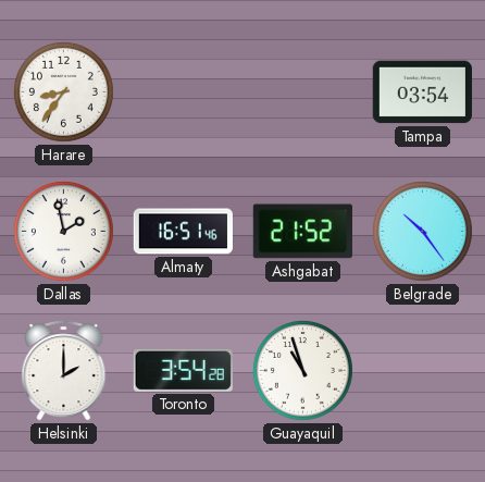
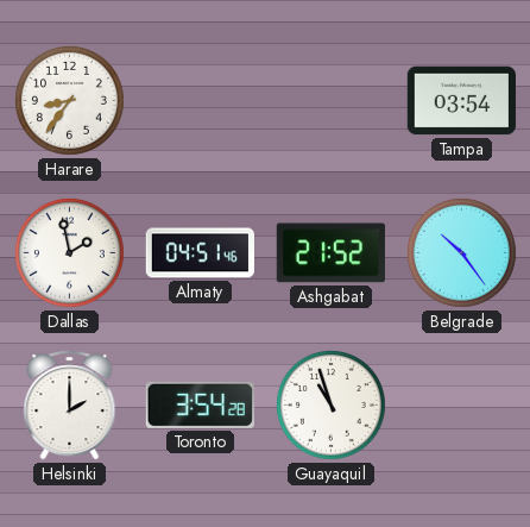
Almaty: 16:51 -> 04:51
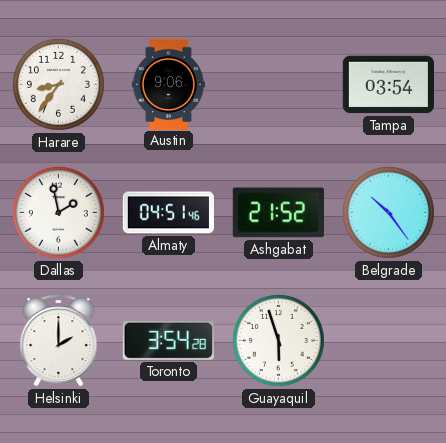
Austin: none -> 9:06
Guayaquil: 10:57 -> 5:57
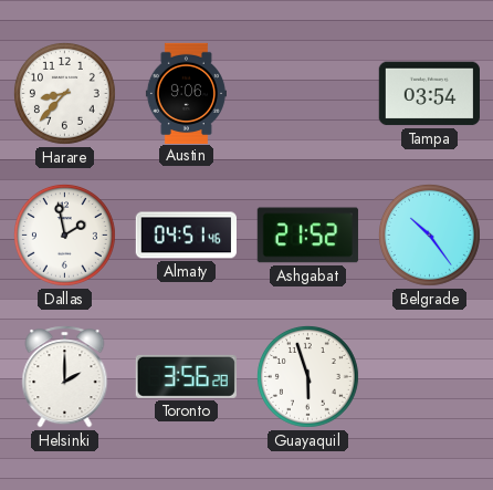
Harare: 8:36 -> 8:37
Toronto: 3:54 -> 3:56
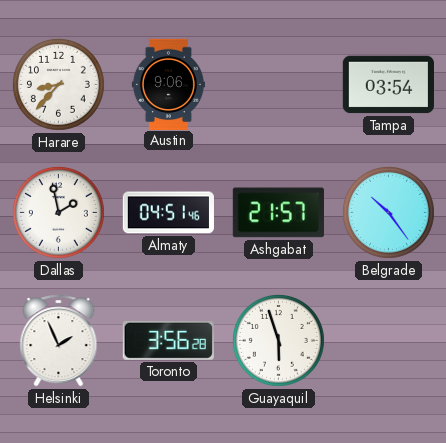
Ashgabat: 21:52 -> 21:57
Helsinki: 2:00 -> 1:56
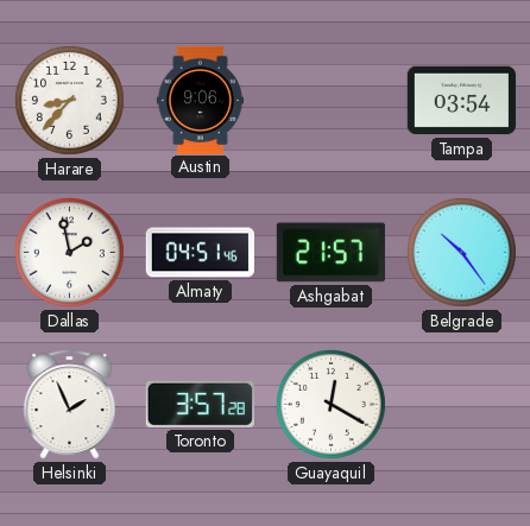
Toronto: 3:56 -> 3:57
Guayaquil: 5:57 -> 12:20
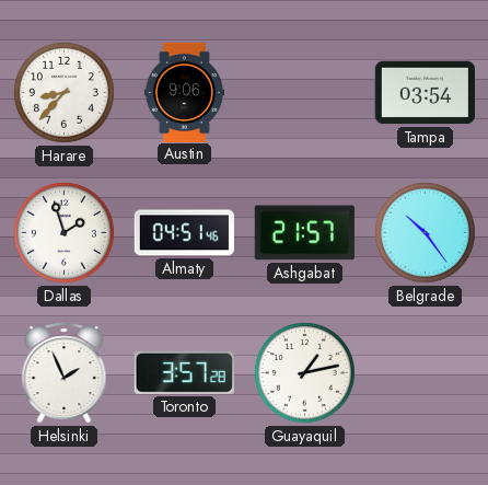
Dallas: 1:58 -> 1:57
Guayaquil: 12:20 -> 1:13
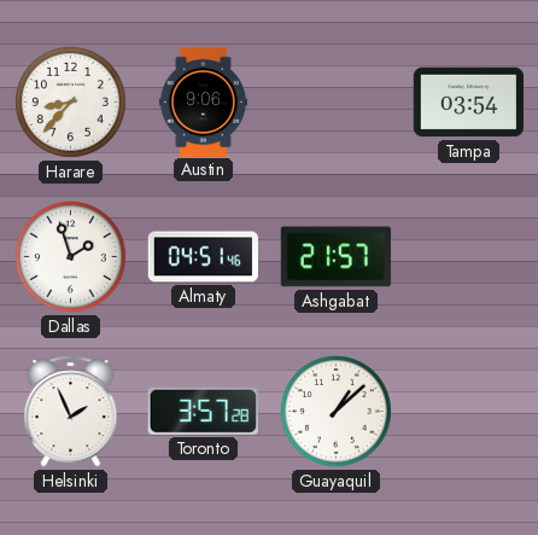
Belgrade: 10:24 -> none
Guayaquil: 1:13 -> 1:08
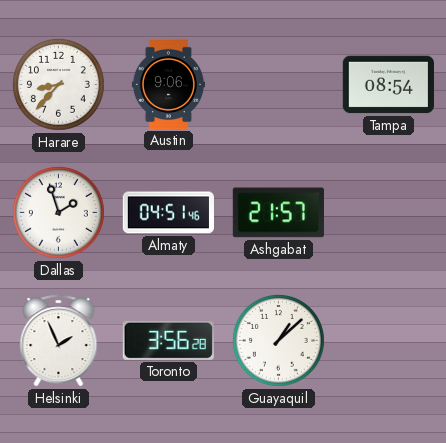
Tampa: 03:54 -> 08:54
Toronto: 3:57 -> 3:56
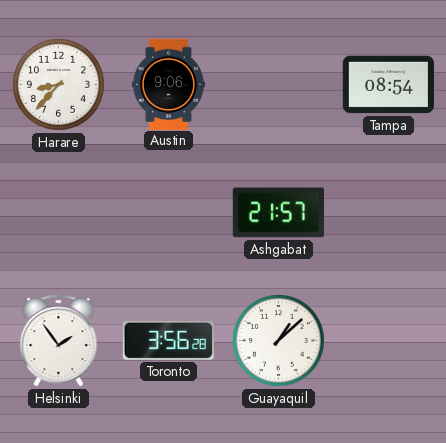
Dallas: 1:57 -> none
Almaty: 04:51 -> none
Helsinki: 1:56 -> 1:54
